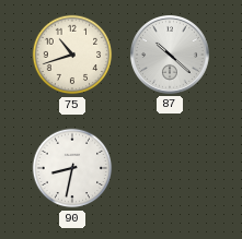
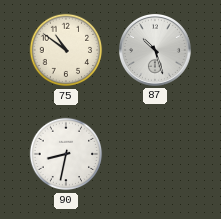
75: 10:42 -> 10:51
87: 10:22 -> 10:27
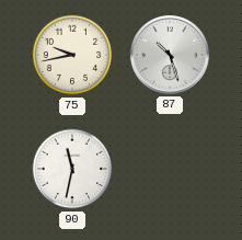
75: 10:51 -> 9:43
90: 8:32 -> 11:32
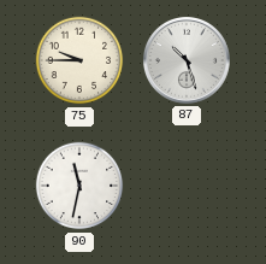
75: 9:43 -> 9:45
